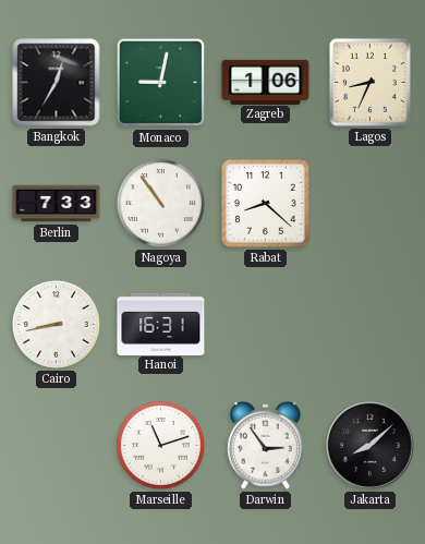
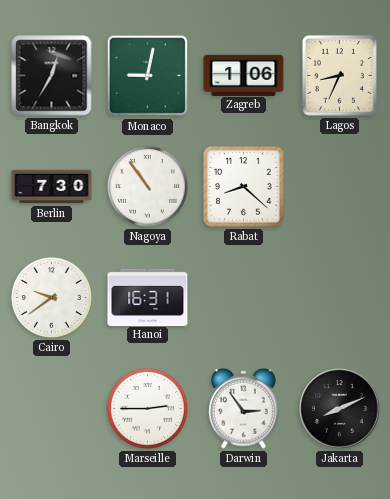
Berlin: 7:33 -> 7:30
Cairo: 8:43 -> 9:39
Marseille: 11:12 -> 2:45
Jakarta: 8:08 -> 8:11
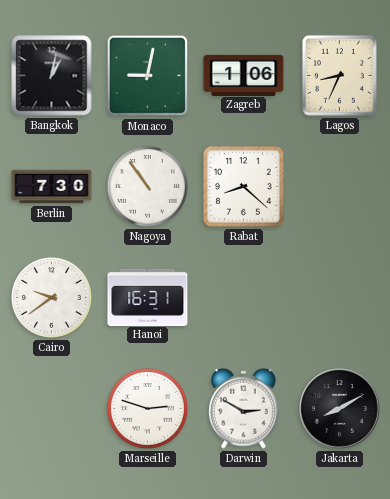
Bangkok: 12:35 -> 1:02
Marseille: 2:45 -> 2:48
Darwin: 2:54 -> 2:50
Jakarta: 8:11 -> 8:10
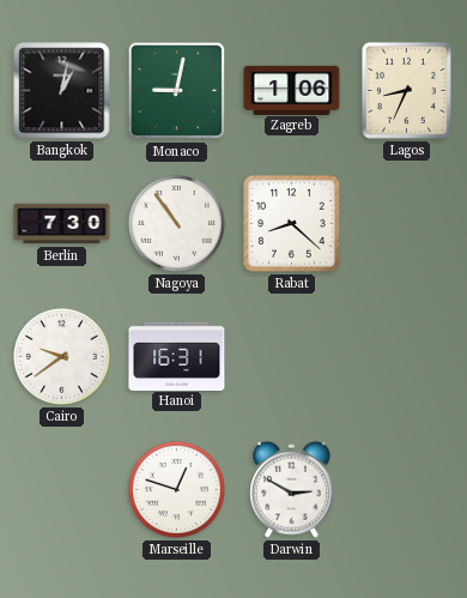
Marseille: 2:48 -> 12:48
Jakarta: 8:10 -> none
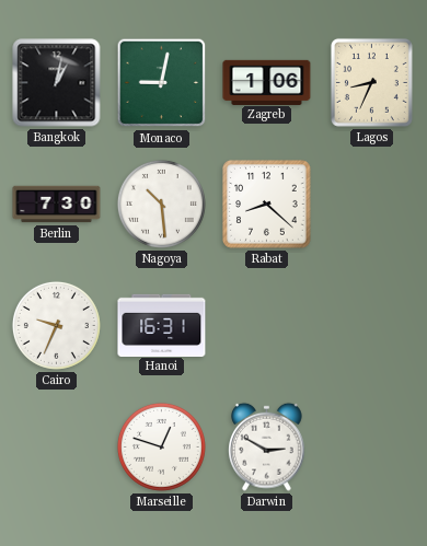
Nagoya: 10:54 -> 10:29
Cairo: 9:39 -> 9:34
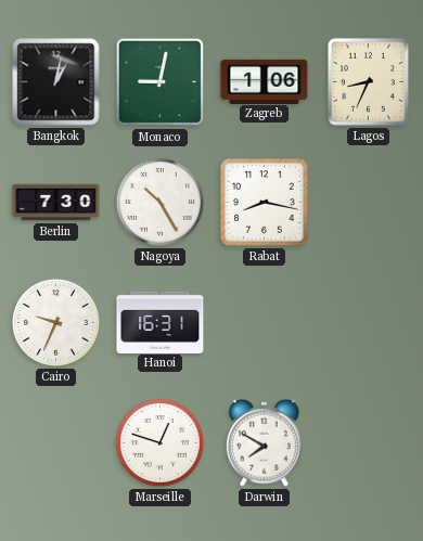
Nagoya: 10:29 -> 10:25
Rabat: 8:22 -> 8:17
Darwin: 2:50 -> 7:50
